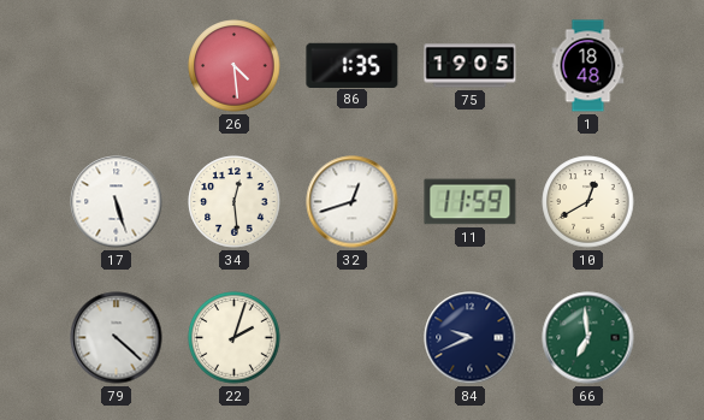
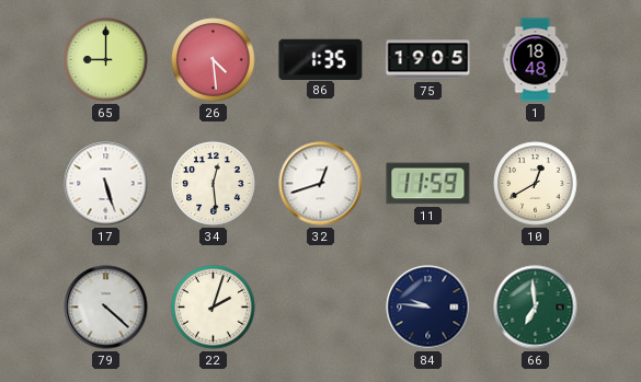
65: none -> 9:00
84: 9:41 -> 9:46
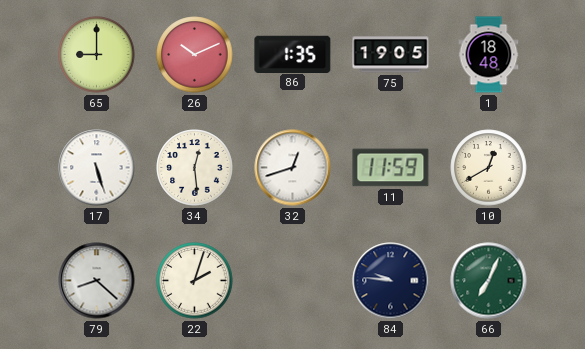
26: 4:29 -> 10:11
79: 4:22 -> 8:22
66: 6:59 -> 7:04
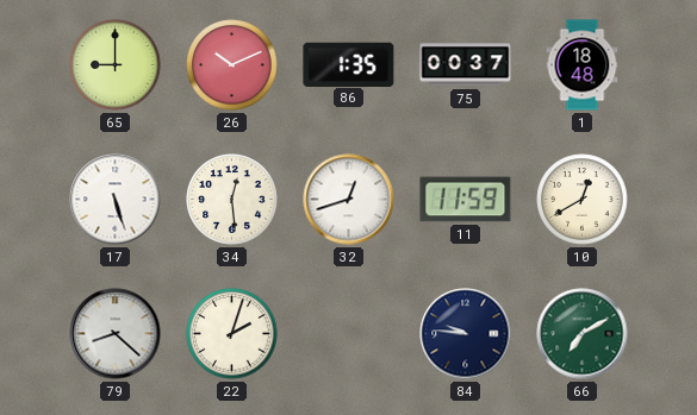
75: 19:05 -> 00:37
66: 7:04 -> 7:10
